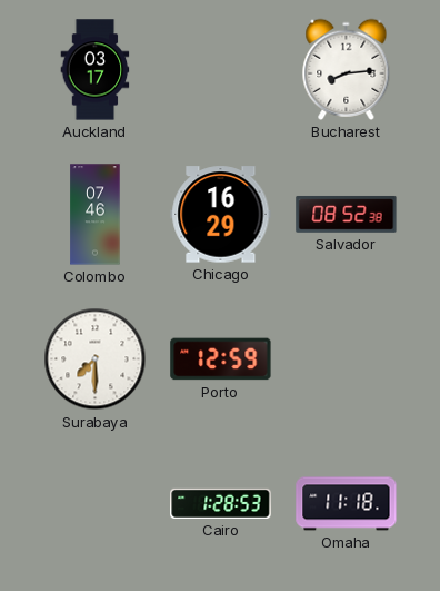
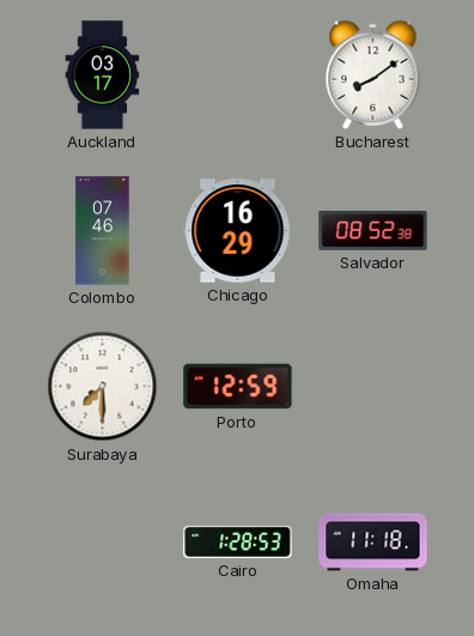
Bucharest: 8:14 -> 8:09
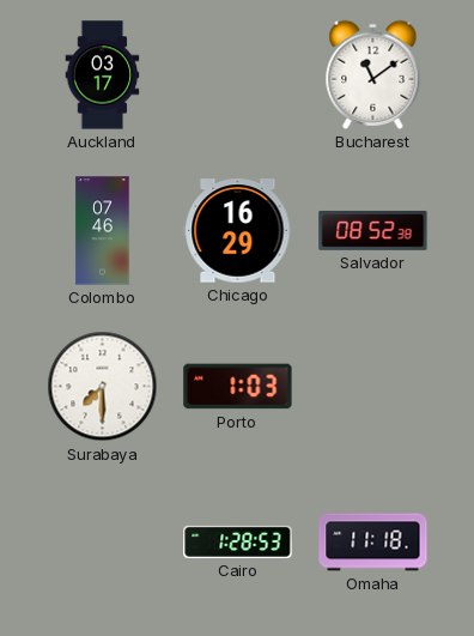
Bucharest: 8:09 -> 11:09
Porto: 12:59 -> 1:03
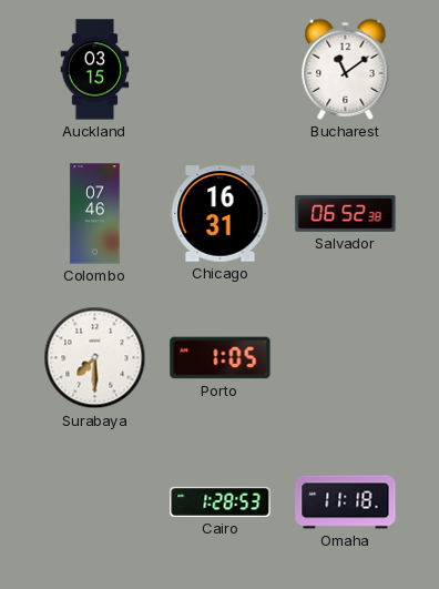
Auckland: 03:17 -> 03:15
Chicago: 16:29 -> 16:31
Salvador: 08:52 -> 06:52
Porto: 1:03 -> 1:05
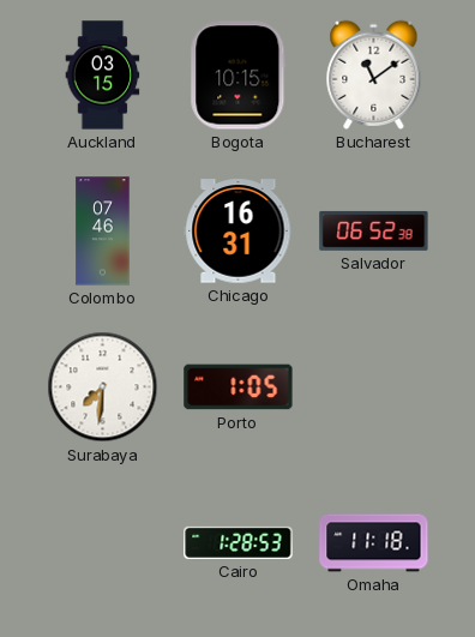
Bogota: none -> 10:15
Surabaya: 7:30 -> 7:31
